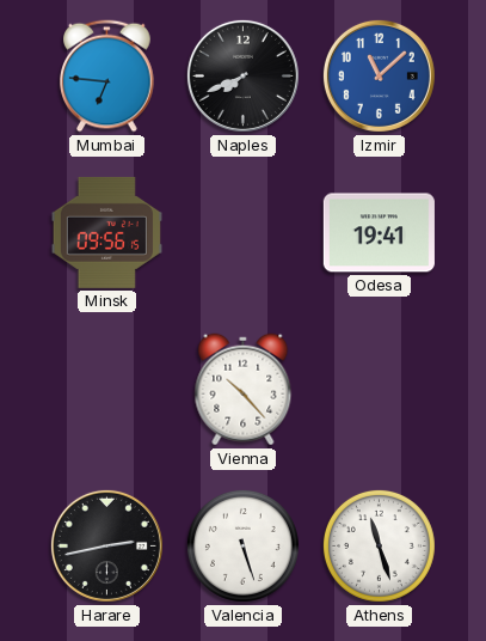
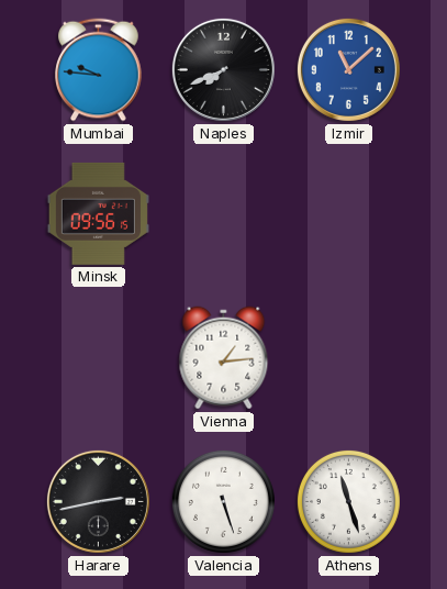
Mumbai: 6:46 -> 9:46
Odesa: 19:41 -> none
Vienna: 10:23 -> 1:14
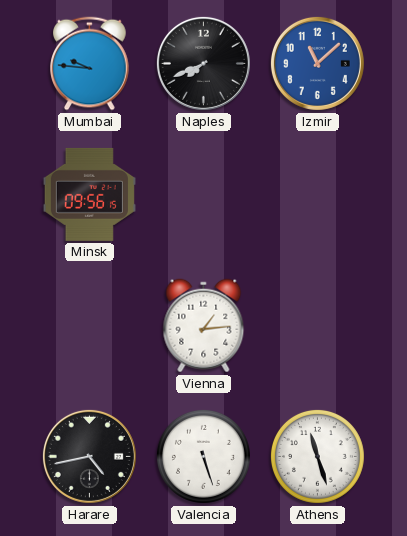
Harare: 2:43 -> 4:43
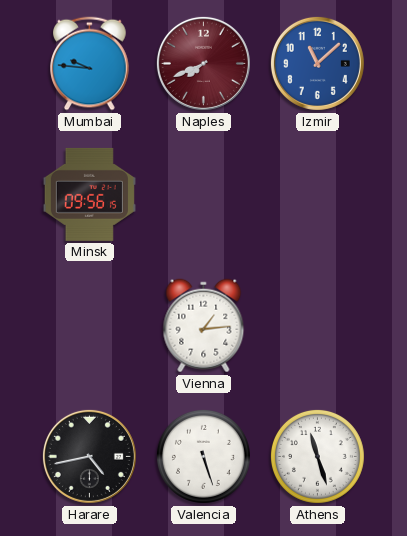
Naples dial: black -> burgundy
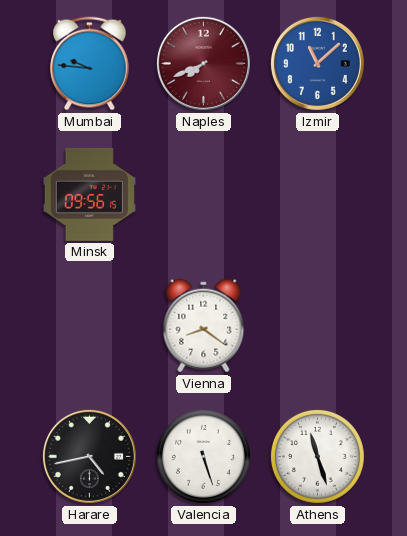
Vienna: 1:14 -> 8:21
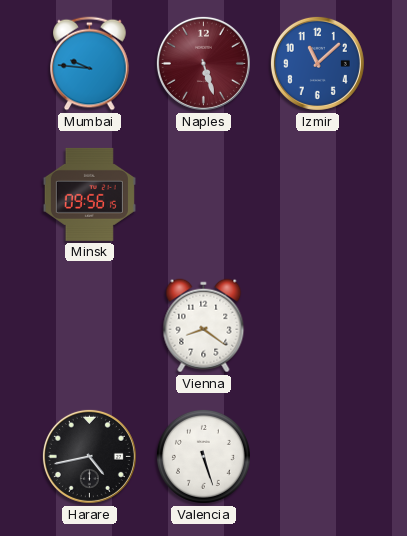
Naples: 7:41 -> 5:27
Athens: 11:27 -> none
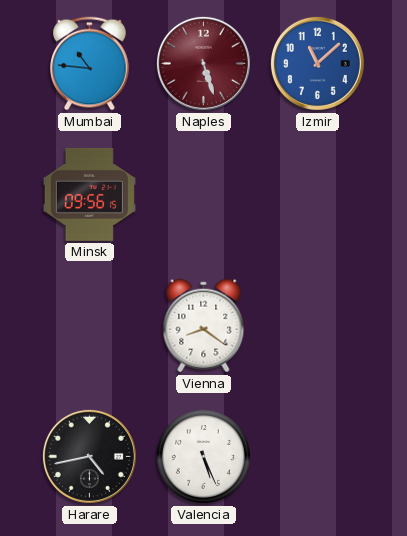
Mumbai: 9:46 -> 10:46
Valencia: 5:27 -> 5:26
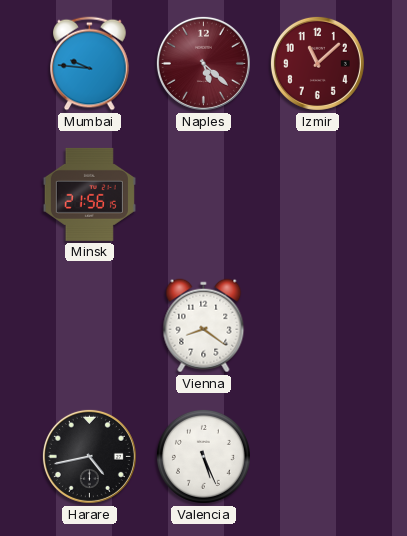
Mumbai: 10:46 -> 9:46
Naples: 5:27 -> 5:22
Izmir dial: blue -> burgundy
Minsk: 09:56 -> 21:56
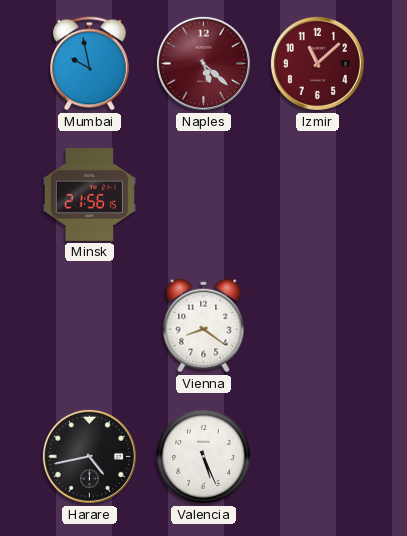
Mumbai: 9:46 -> 9:58
